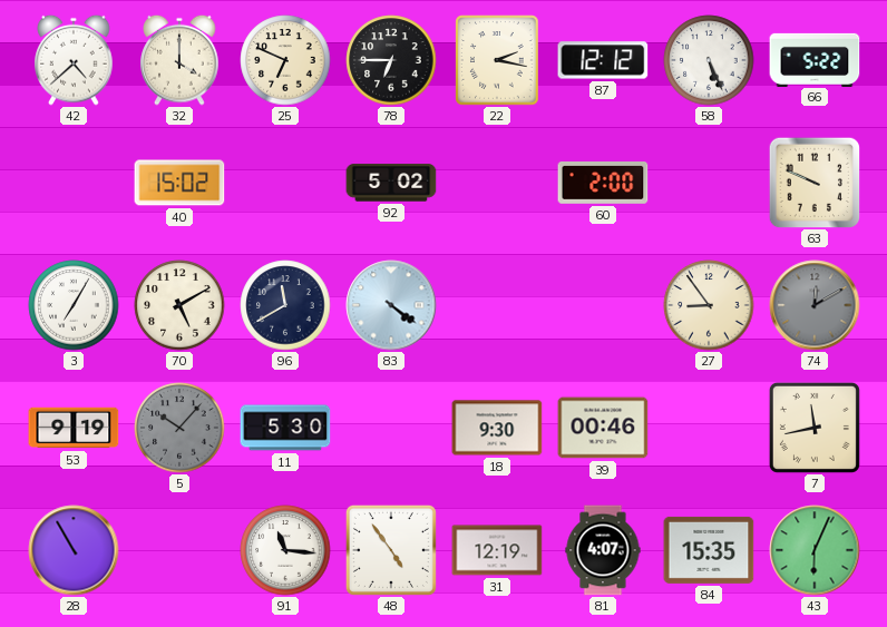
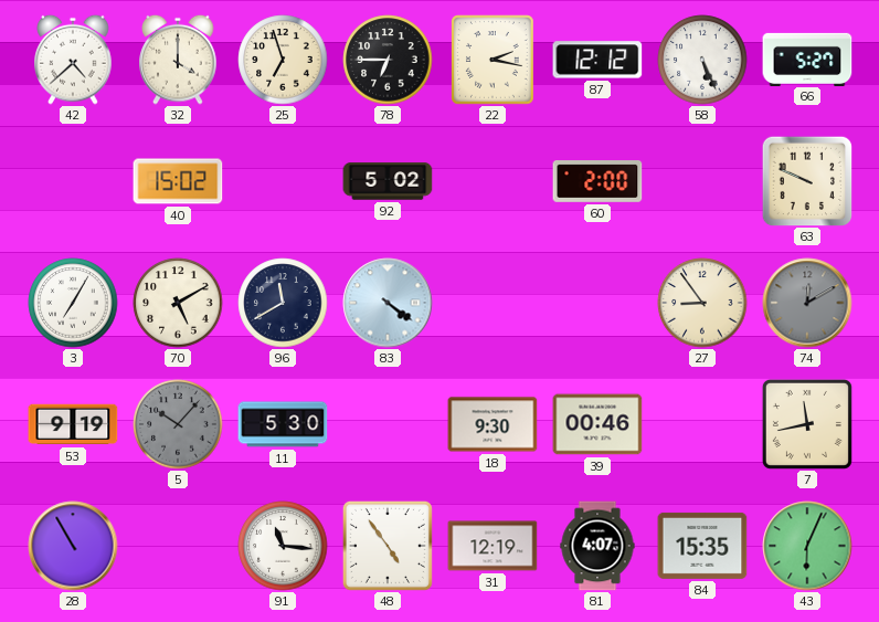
25: 6:49 -> 6:57
66: 5:22 -> 5:27
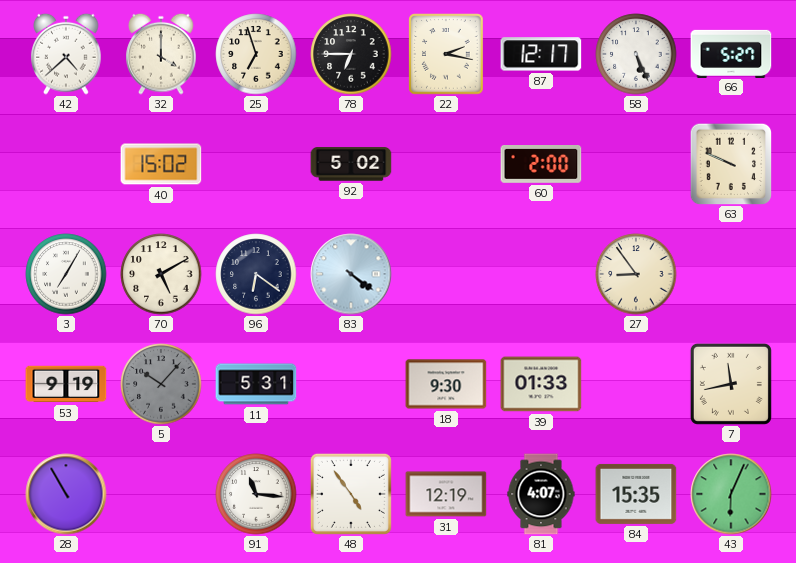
87: 12:12 -> 12:17
96: 11:40 -> 6:21
74: 12:10 -> none
11: 5:30 -> 5:31
39: 00:46 -> 01:33
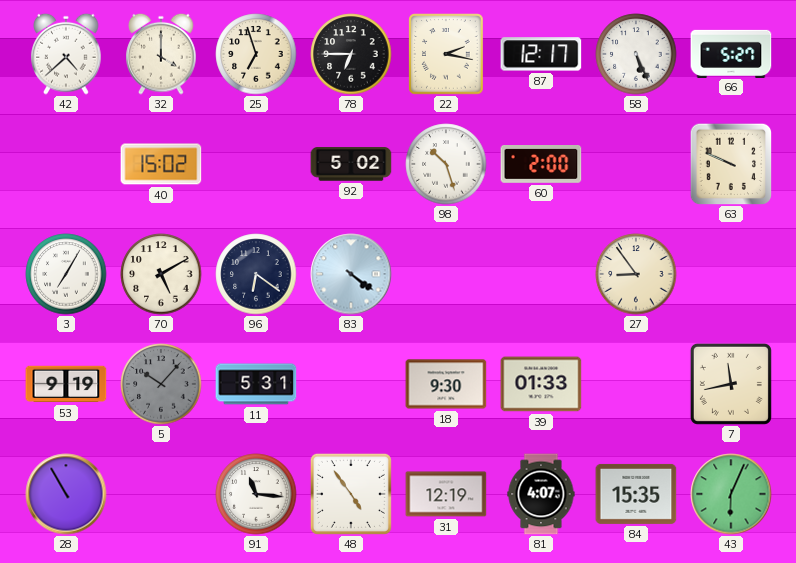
98: none -> 10:27
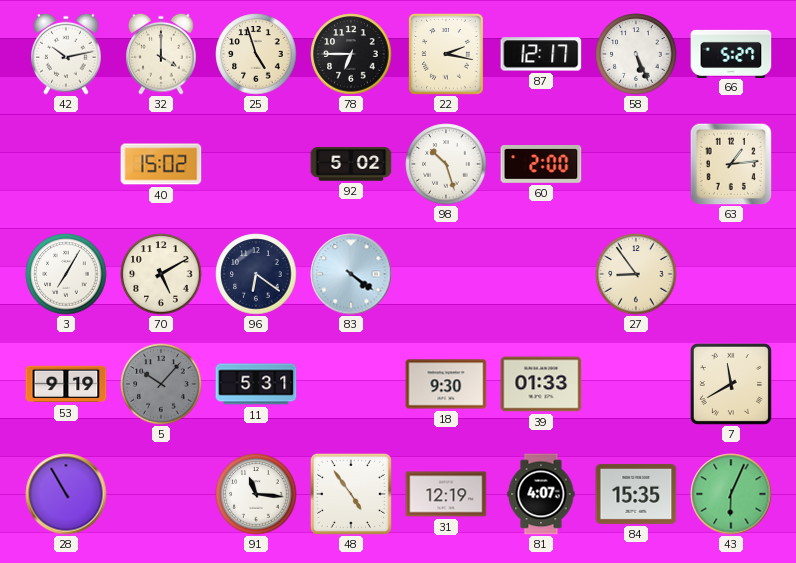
42: 4:38 -> 10:13
25: 6:57 -> 4:57
63: 9:49 -> 1:14
7: 11:43 -> 11:40
